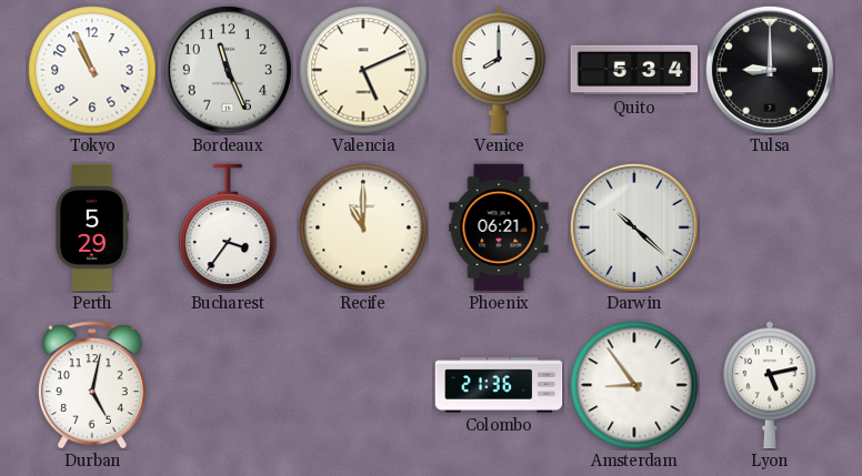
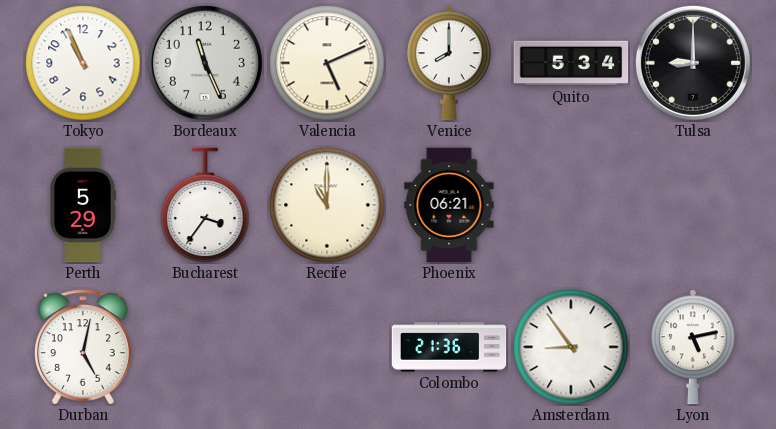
Darwin: 10:22 -> none
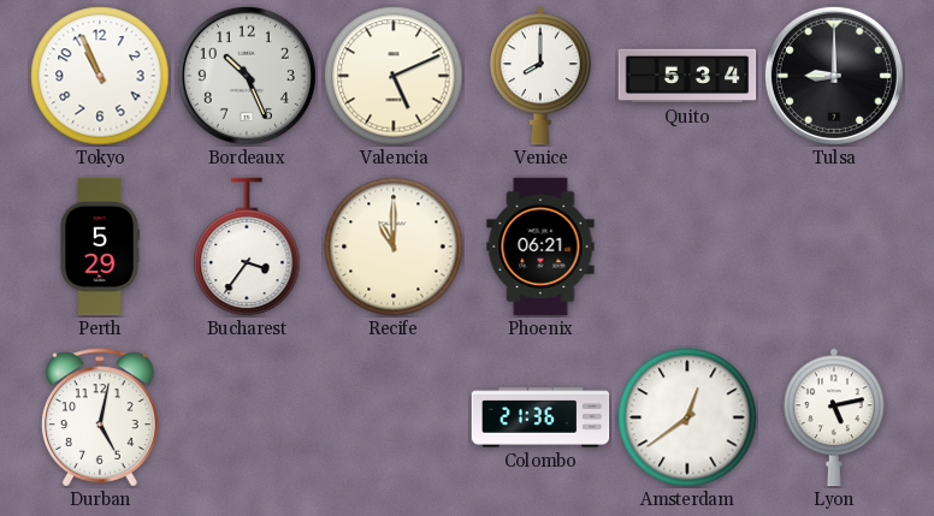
Bordeaux: 11:26 -> 10:26
Amsterdam: 8:54 -> 12:39
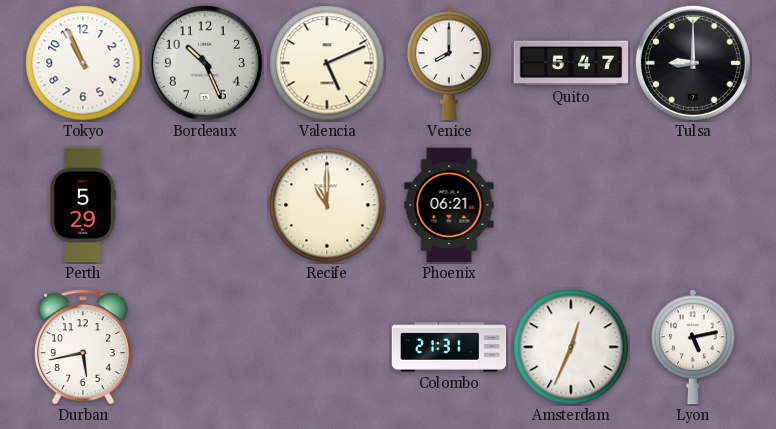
Quito: 5:34 -> 5:47
Bucharest: 3:36 -> none
Durban: 5:02 -> 5:43
Colombo: 21:36 -> 21:31
Amsterdam: 12:39 -> 12:34
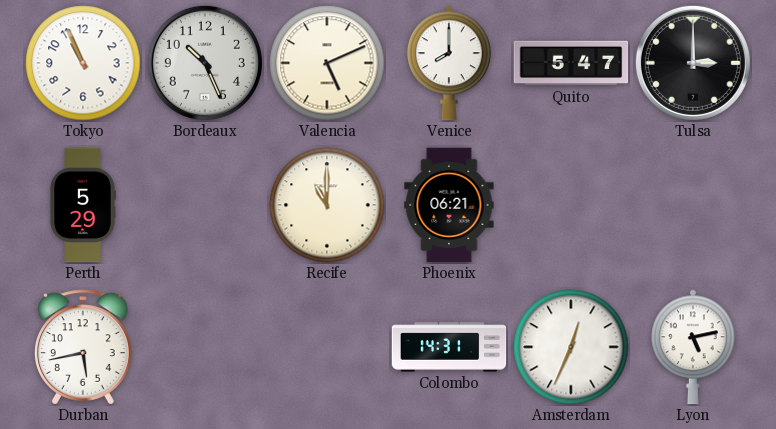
Tulsa: 9:00 -> 3:00
Colombo: 21:31 -> 14:31
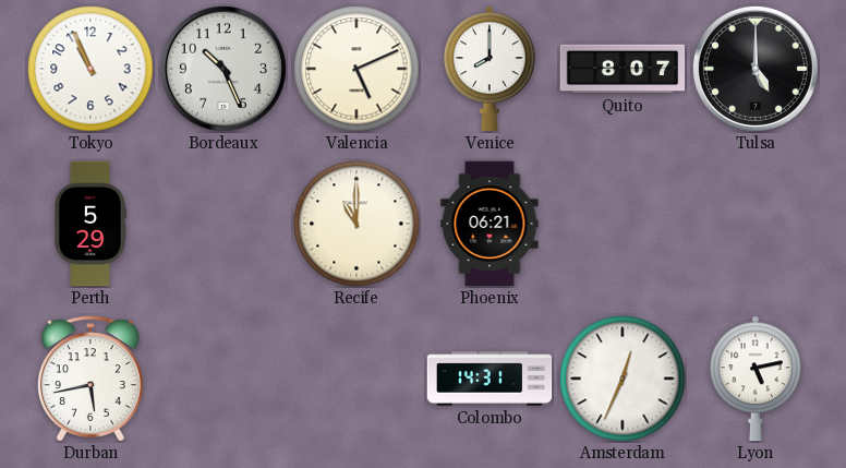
Quito: 5:47 -> 8:07
Tulsa: 3:00 -> 5:00
